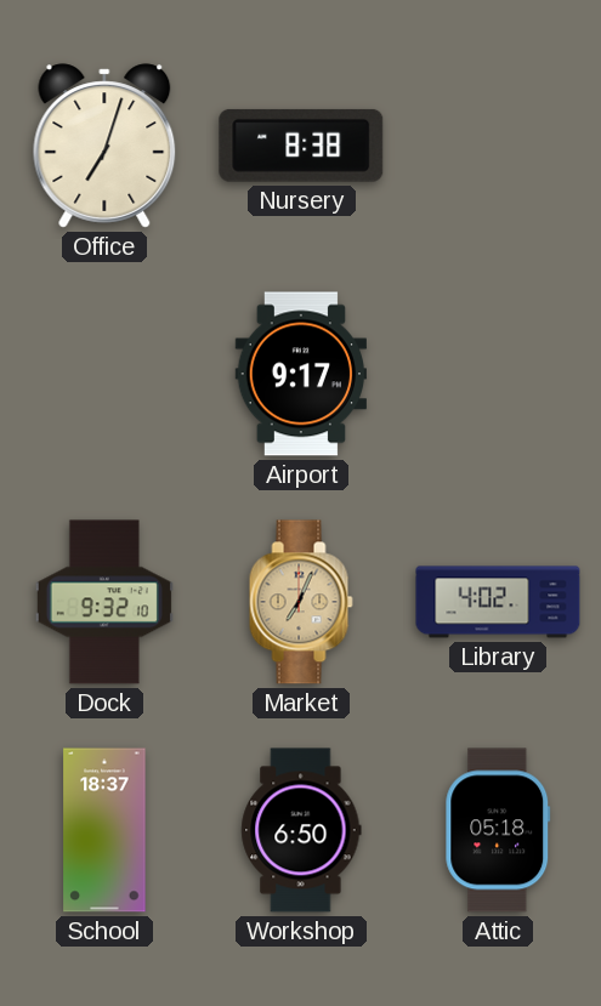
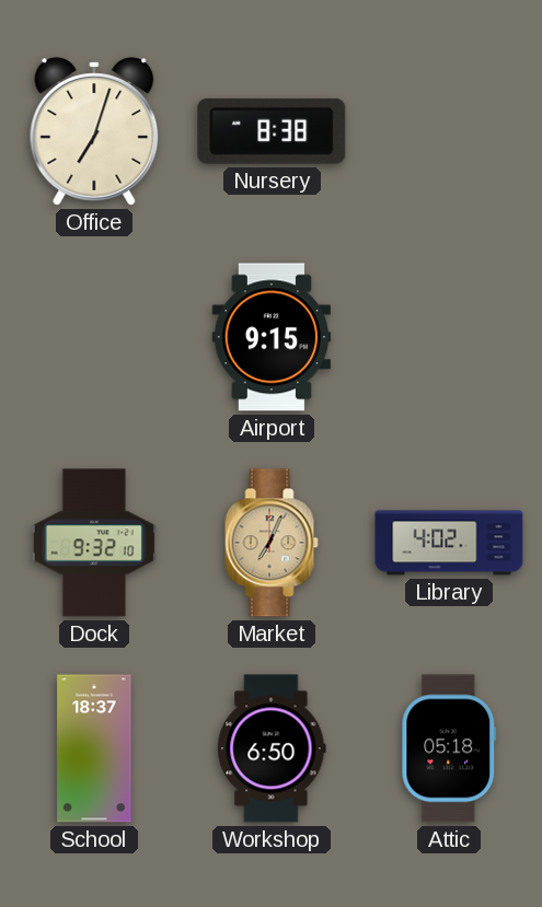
Airport: 9:17 -> 9:15
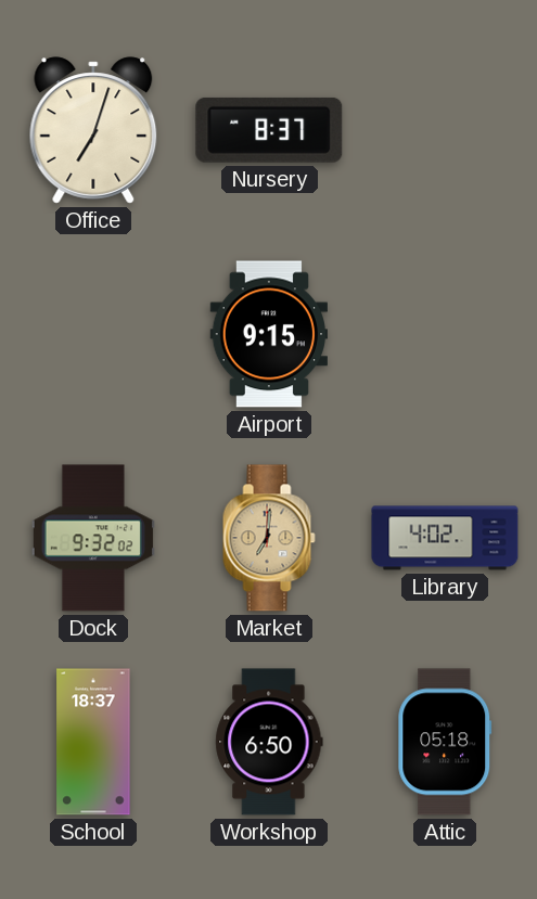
Nursery: 8:38 -> 8:37
Dock: 9:32:10 -> 9:32:02
Market: 7:04 -> 7:01
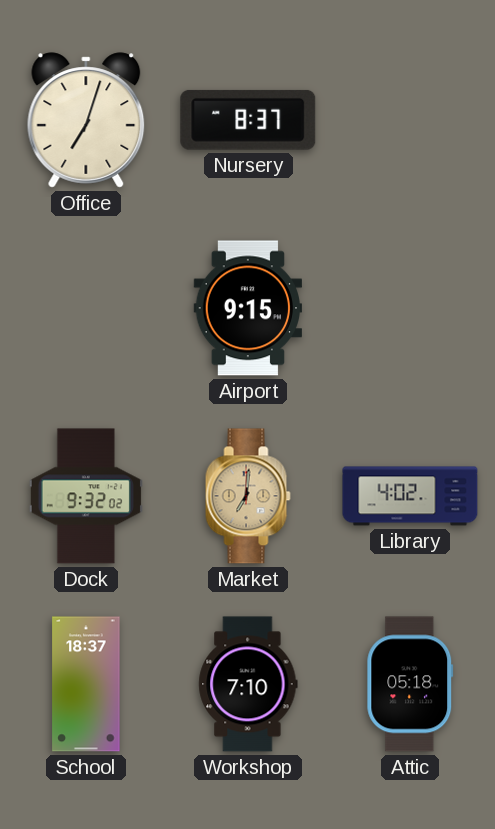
Workshop: 6:50 -> 7:10
